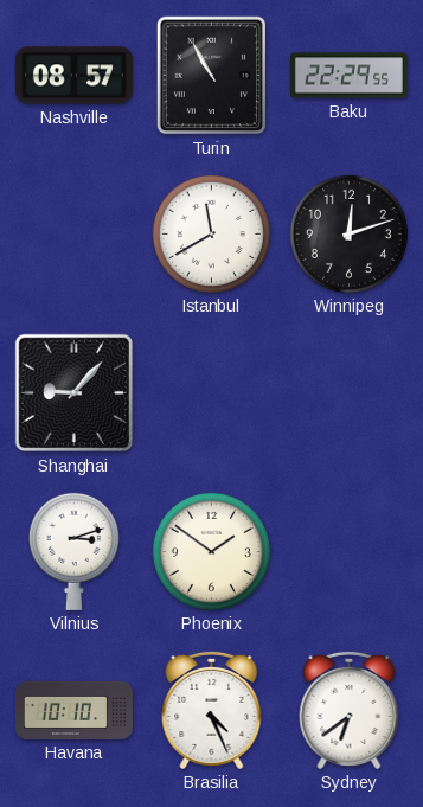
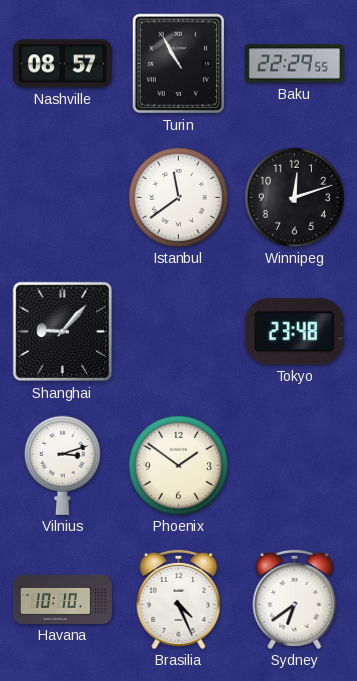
Istanbul: 11:40 -> 11:39
Tokyo: none -> 23:48
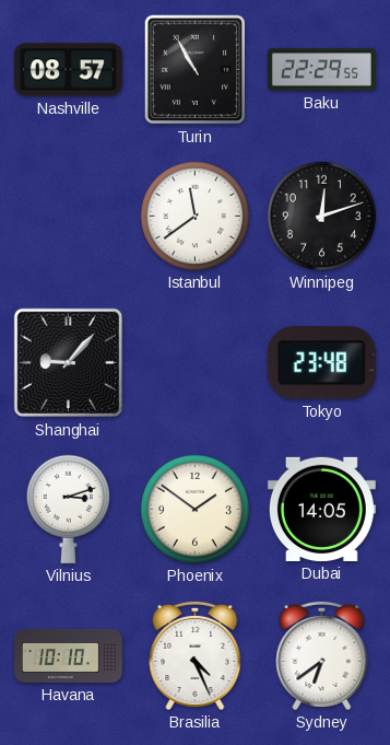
Dubai: none -> 14:05
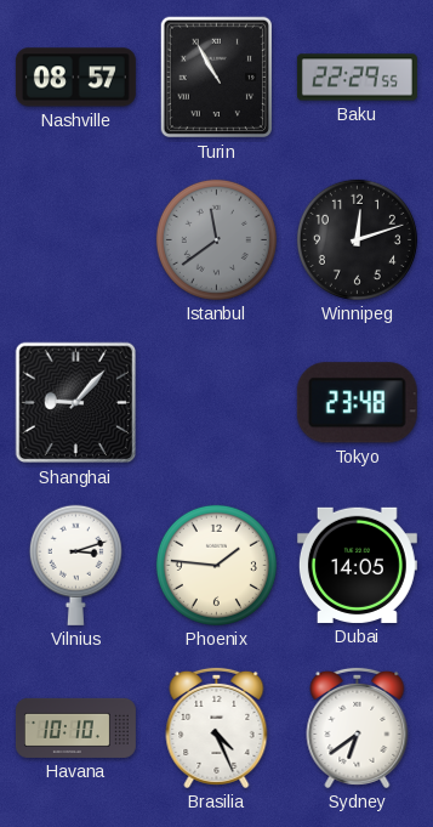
Istanbul dial: white -> grey
Phoenix: 1:51 -> 1:46
